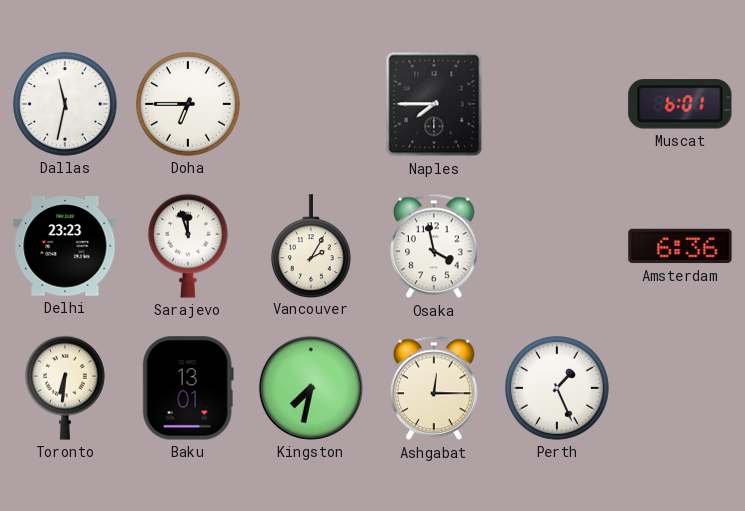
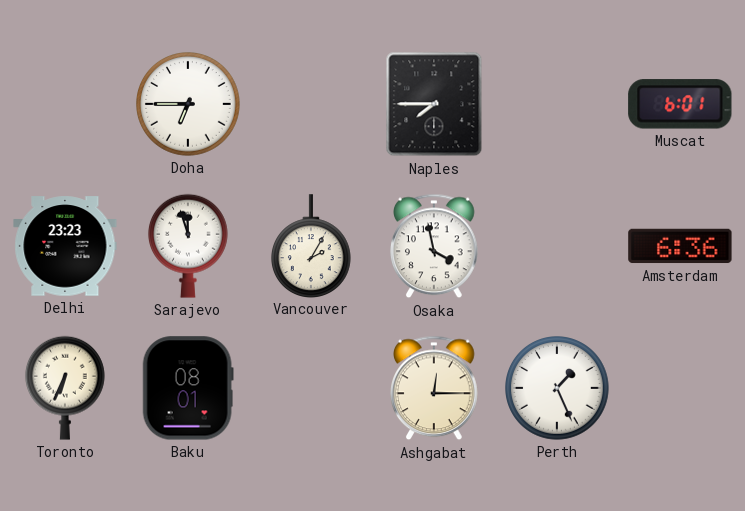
Dallas: 11:32 -> none
Toronto: 6:31 -> 6:34
Baku: 13:01 -> 08:01
Kingston: 7:32 -> none
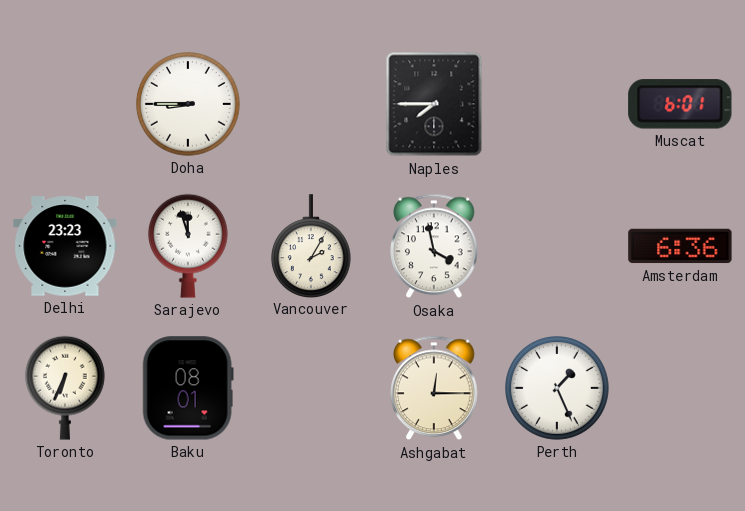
Doha: 6:45 -> 8:45
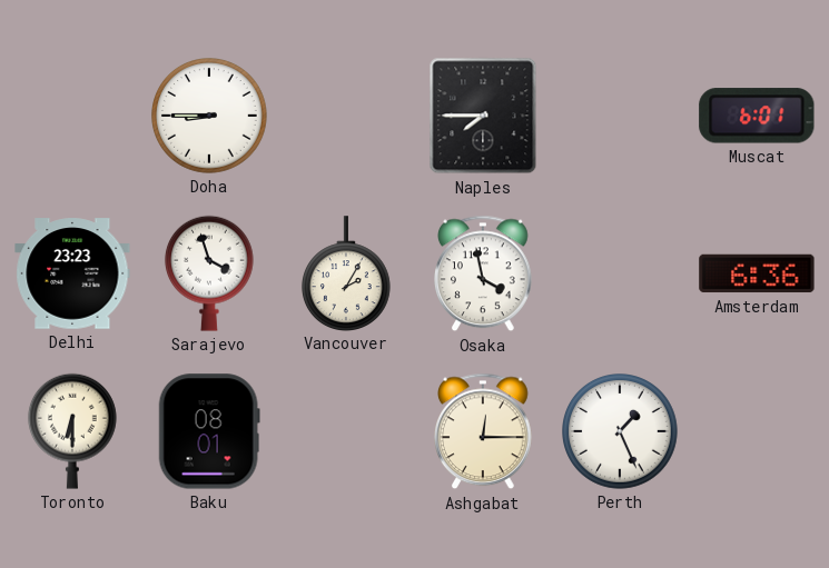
Sarajevo: 11:57 -> 3:57
Toronto: 6:34 -> 6:30
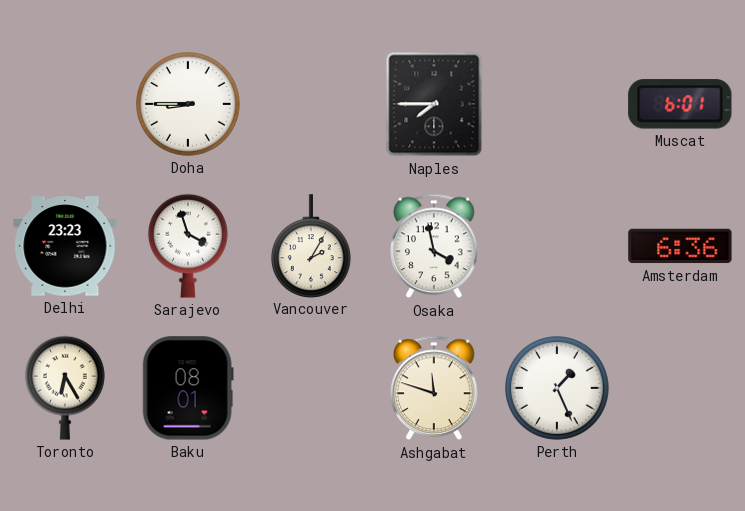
Toronto: 6:30 -> 6:25
Ashgabat: 12:15 -> 11:48
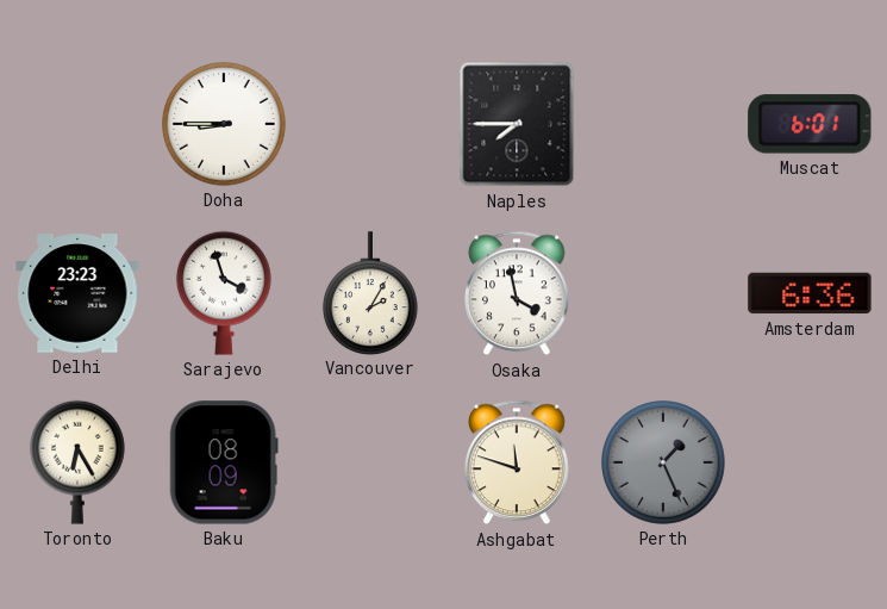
Baku: 08:01 -> 08:09
Perth dial: white -> grey
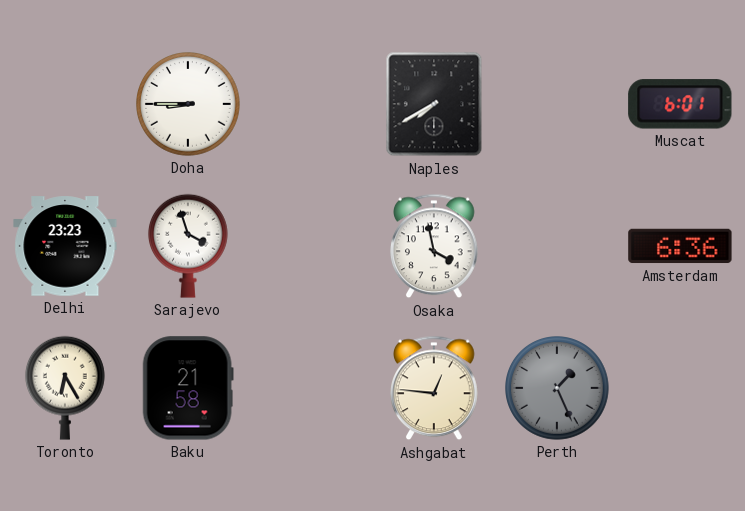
Naples: 7:45 -> 7:40
Vancouver: 2:05 -> none
Baku: 08:09 -> 21:58
Ashgabat: 11:48 -> 12:46
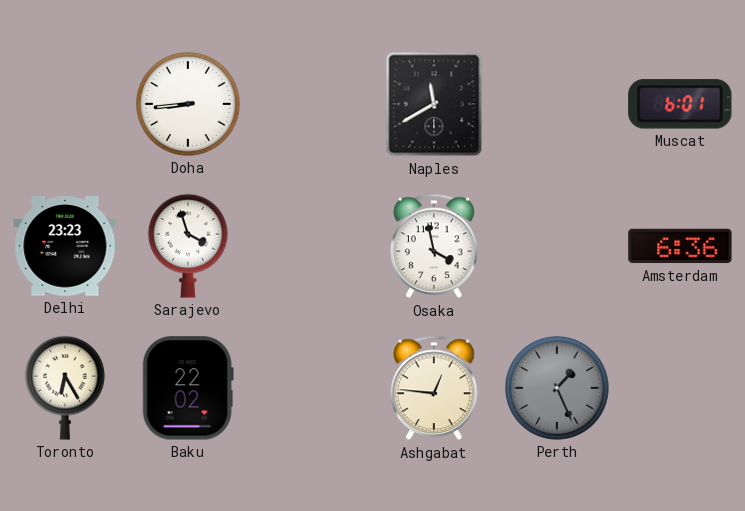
Doha: 8:45 -> 8:44
Naples: 7:40 -> 11:40
Baku: 21:58 -> 22:02
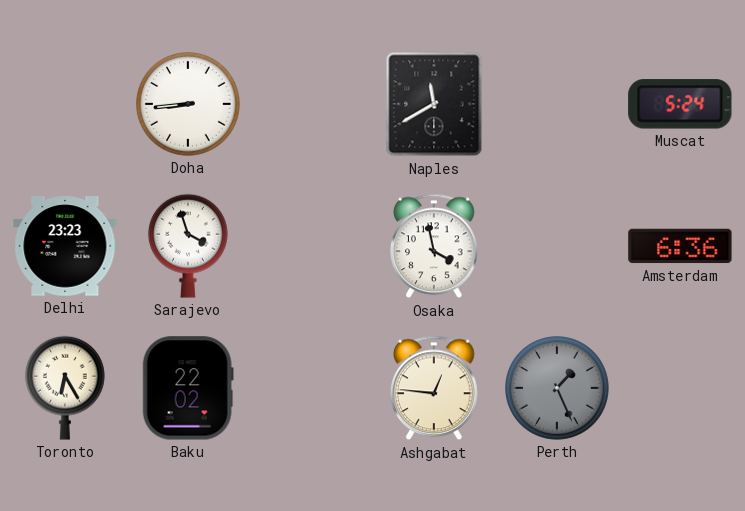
Muscat: 6:01 -> 5:24
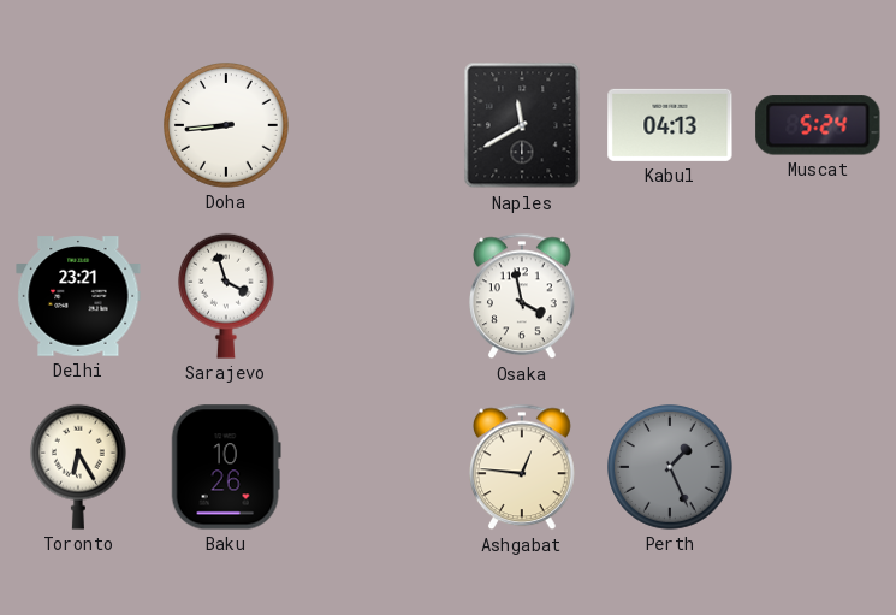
Kabul: none -> 04:13
Delhi: 23:23 -> 23:21
Amsterdam: 6:36 -> none
Baku: 22:02 -> 10:26
